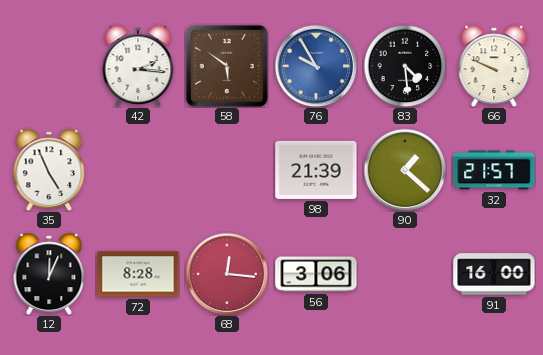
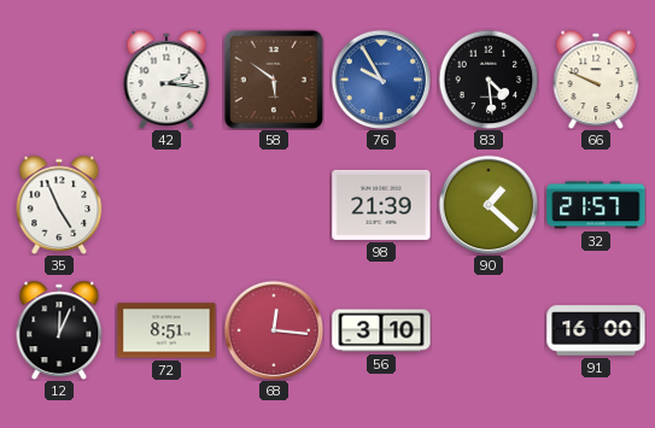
72: 8:28 -> 8:51
56: 3:06 -> 3:10
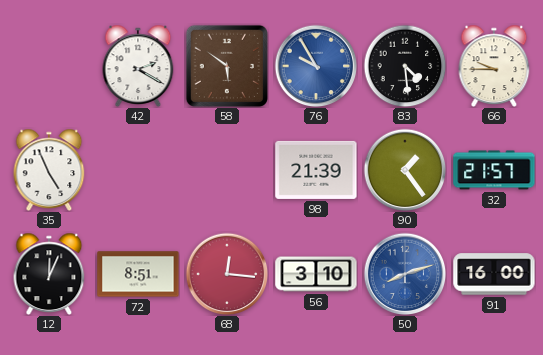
42: 2:16 -> 2:20
66: 9:49 -> 9:45
90: 1:22 -> 1:24
50: none -> 8:12
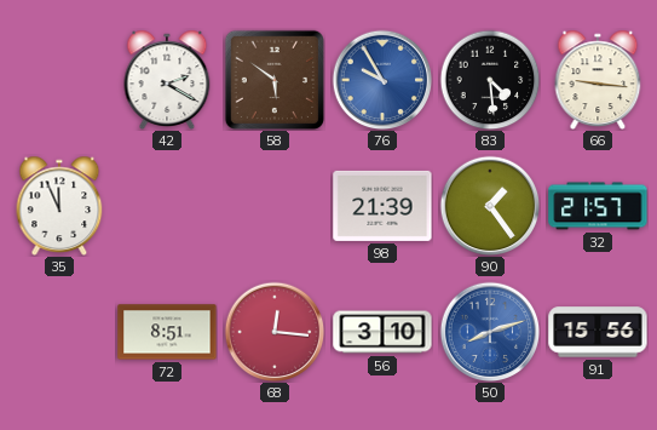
66: 9:45 -> 9:16
35: 4:56 -> 11:56
12: 12:04 -> none
91: 16:00 -> 15:56
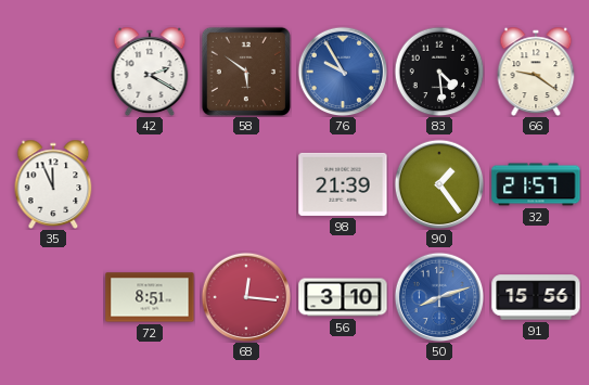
66: 9:16 -> 9:21
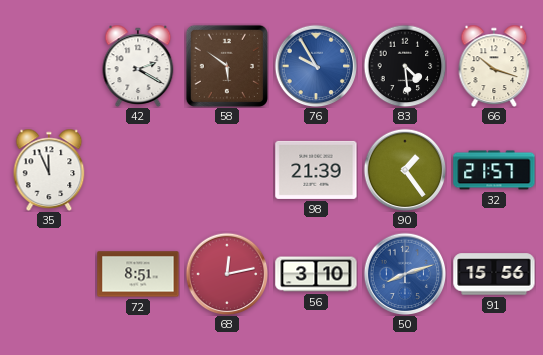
66: 9:21 -> 10:18
68: 12:16 -> 12:13
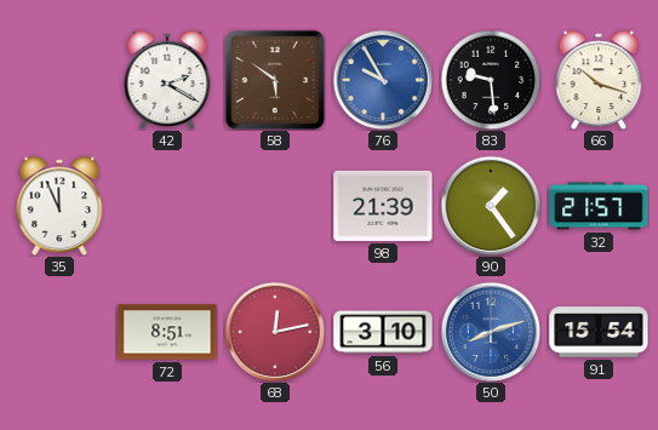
83: 4:29 -> 9:29
91: 15:56 -> 15:54
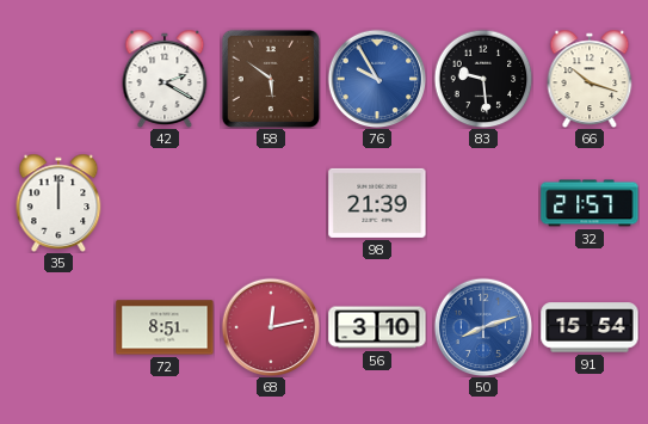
35: 11:56 -> 12:00
90: 1:24 -> none
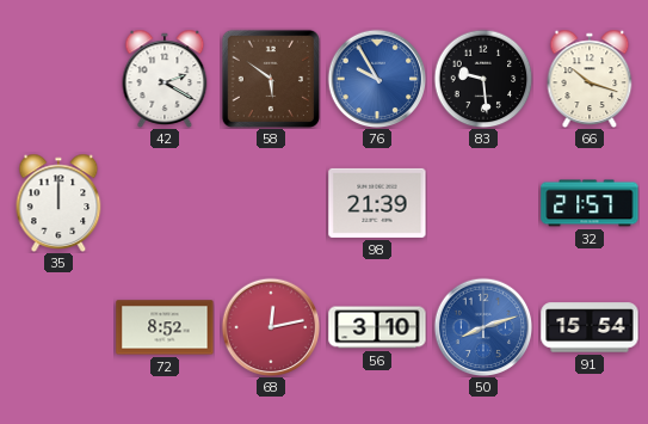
72: 8:51 -> 8:52
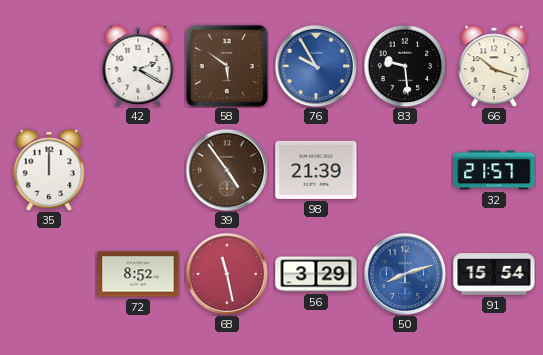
39: none -> 4:54
68: 12:13 -> 11:28
56: 3:10 -> 3:29
